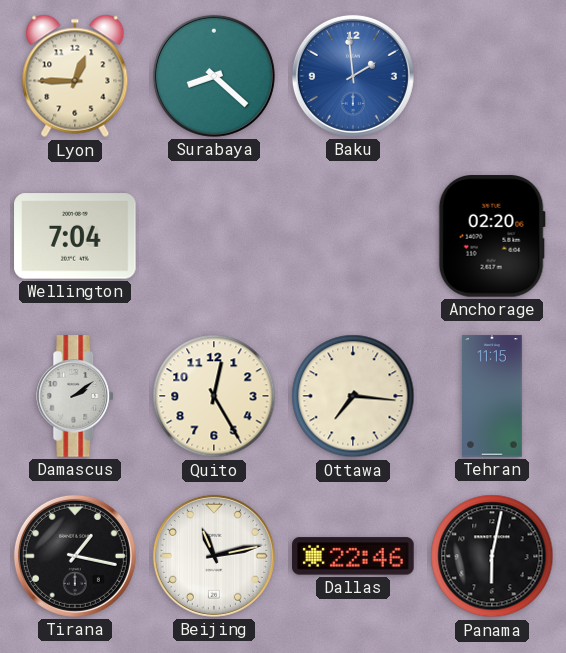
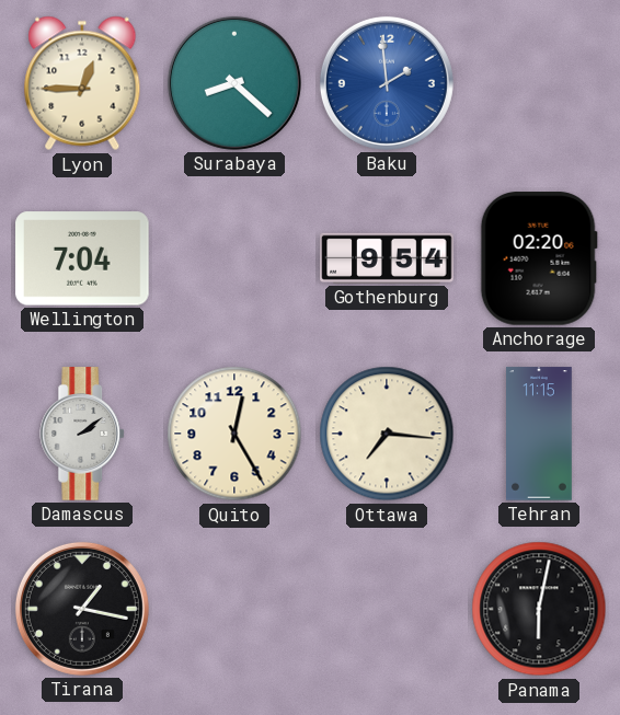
Gothenburg: none -> 9:54
Beijing: 11:13 -> none
Dallas: 22:46 -> none
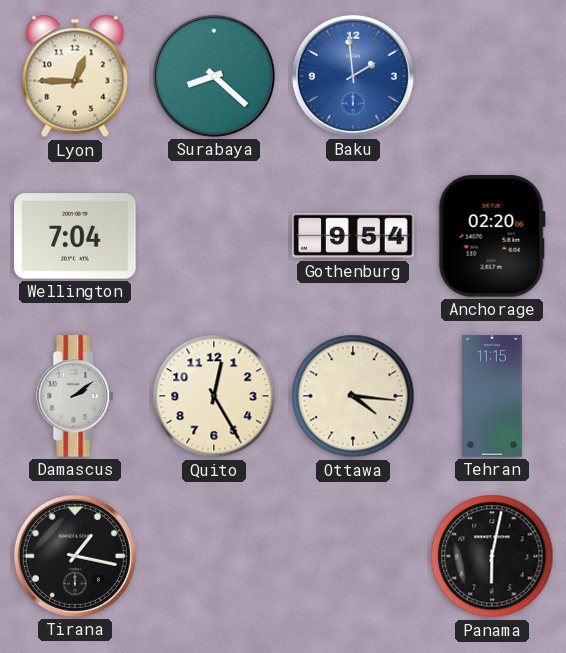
Ottawa: 7:16 -> 4:16
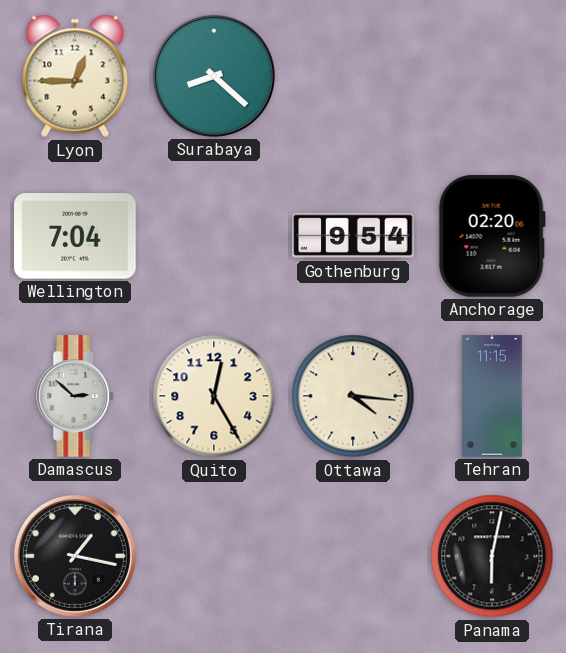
Baku: 1:59 -> none
Damascus: 2:09 -> 2:52
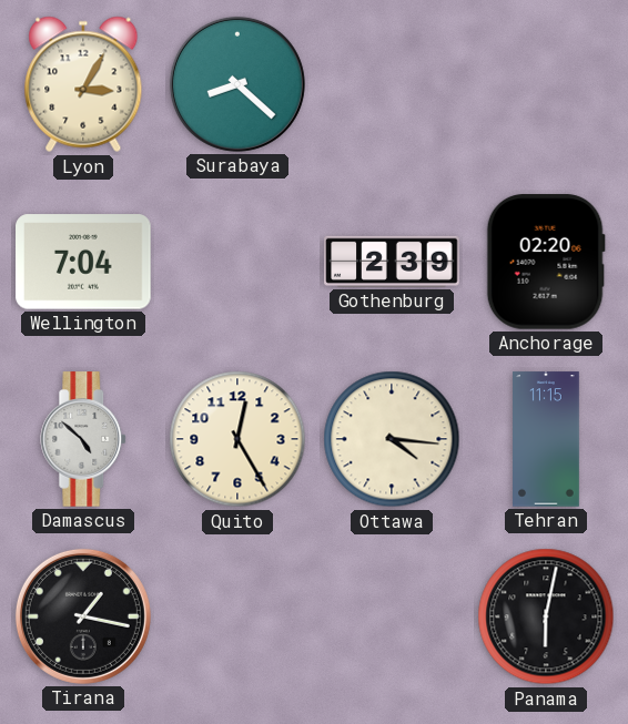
Lyon: 12:45 -> 3:05
Gothenburg: 9:54 -> 2:39
Damascus: 2:52 -> 4:52
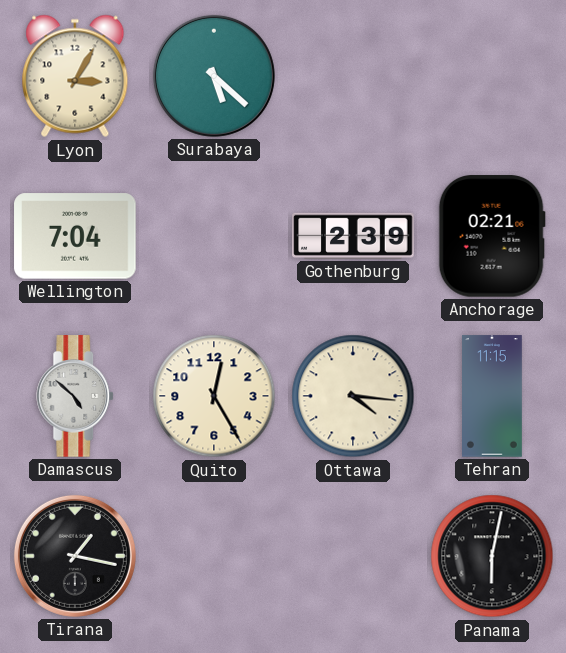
Surabaya: 8:22 -> 5:22
Anchorage: 02:20 -> 02:21
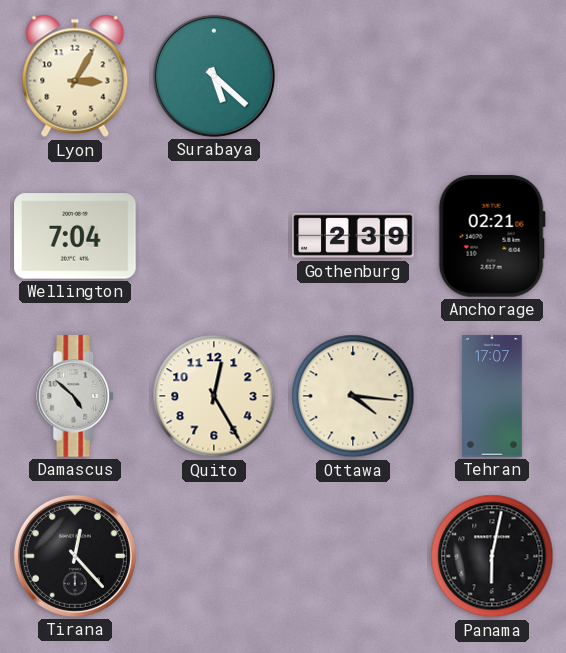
Tehran: 11:15 -> 17:07
Tirana: 1:17 -> 12:23
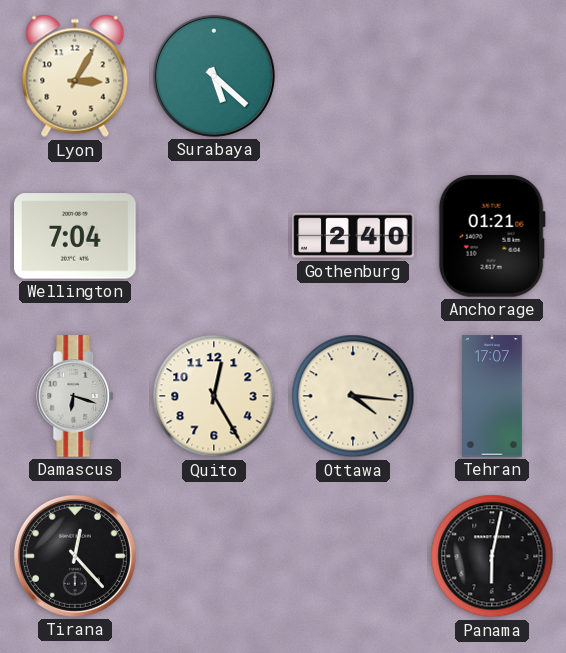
Gothenburg: 2:39 -> 2:40
Anchorage: 02:21 -> 01:21
Damascus: 4:52 -> 6:18
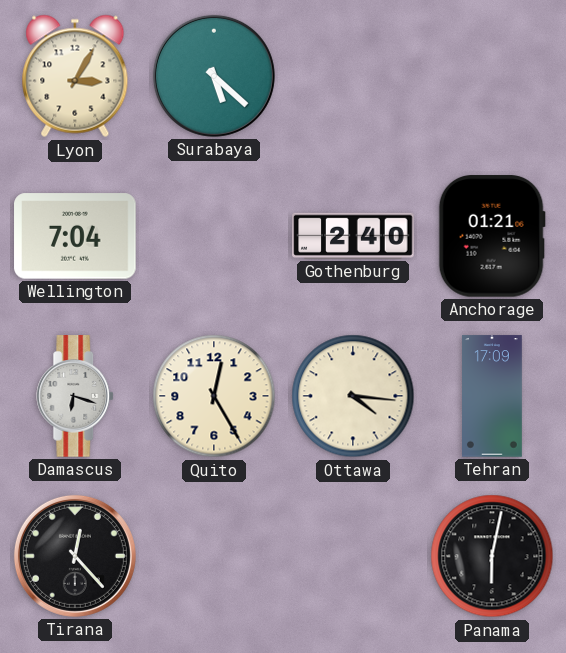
Tehran: 17:07 -> 17:09
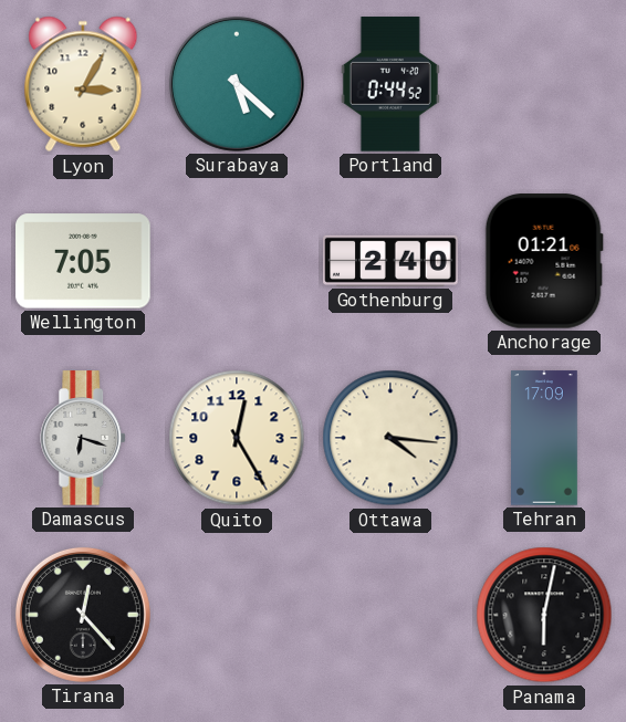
Portland: none -> 0:44
Wellington: 7:04 -> 7:05
